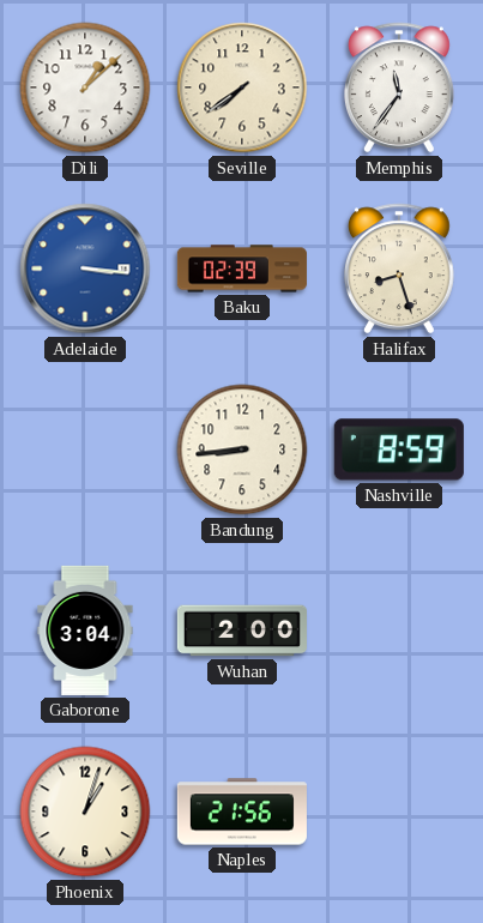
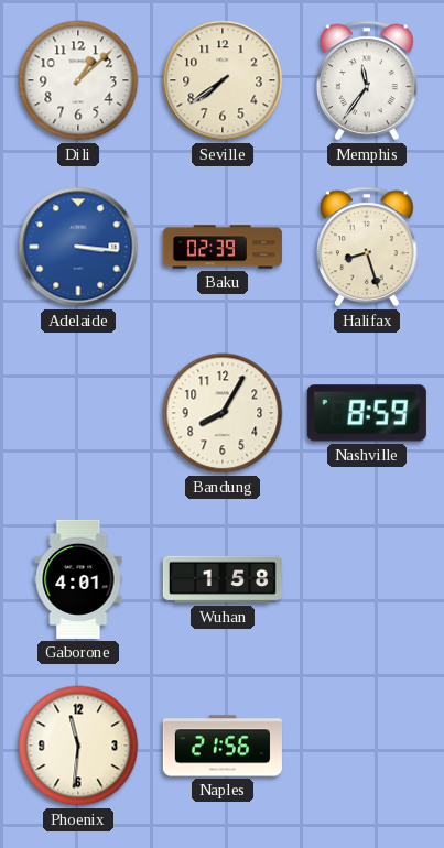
Bandung: 8:44 -> 8:05
Gaborone: 3:04 -> 4:01
Wuhan: 2:00 -> 1:58
Phoenix: 1:03 -> 11:31
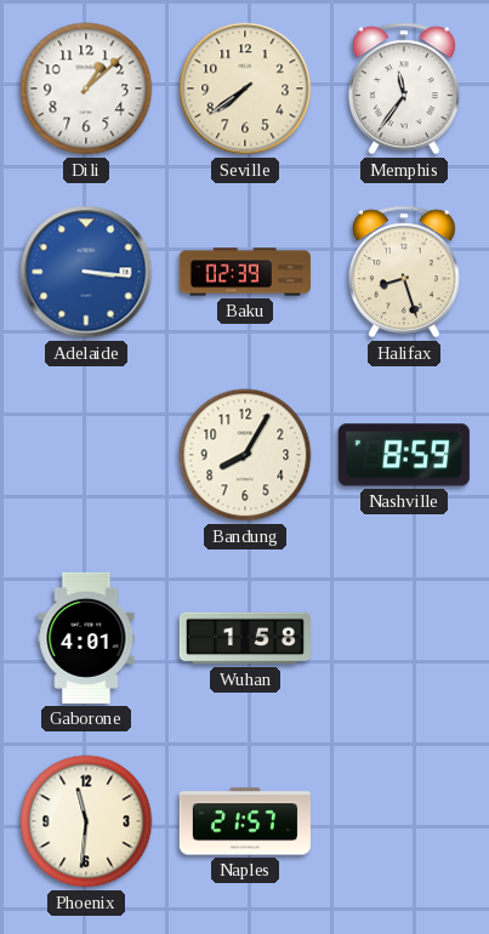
Naples: 21:56 -> 21:57
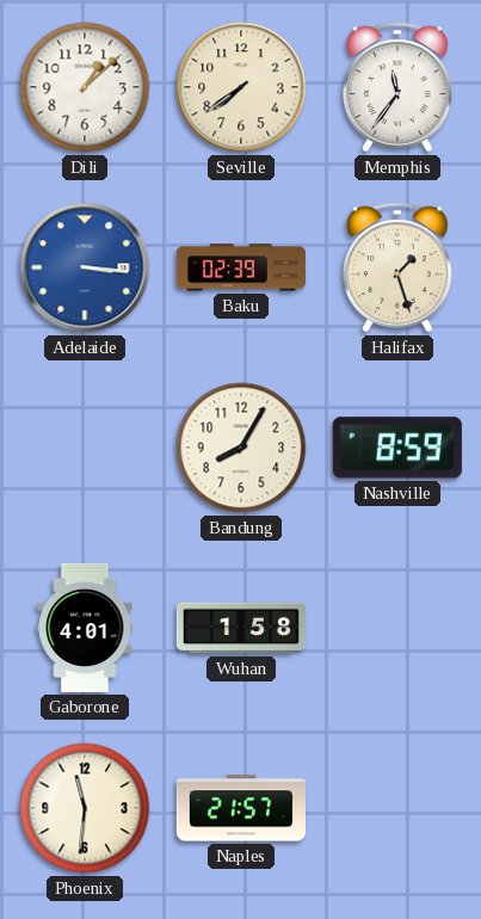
Halifax: 8:27 -> 1:27
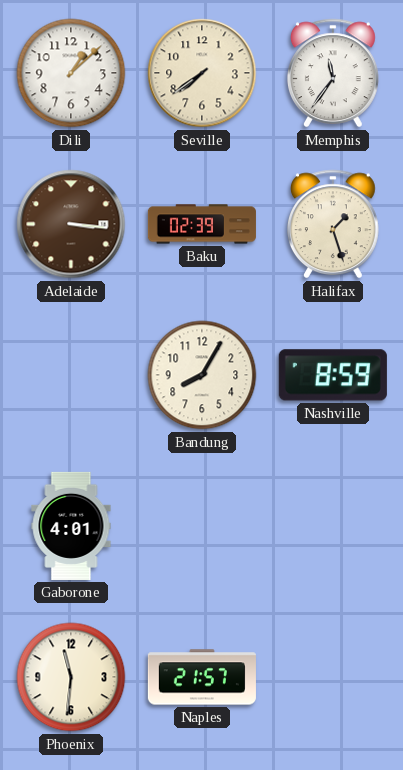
Adelaide dial: blue -> brown
Wuhan: 1:58 -> none
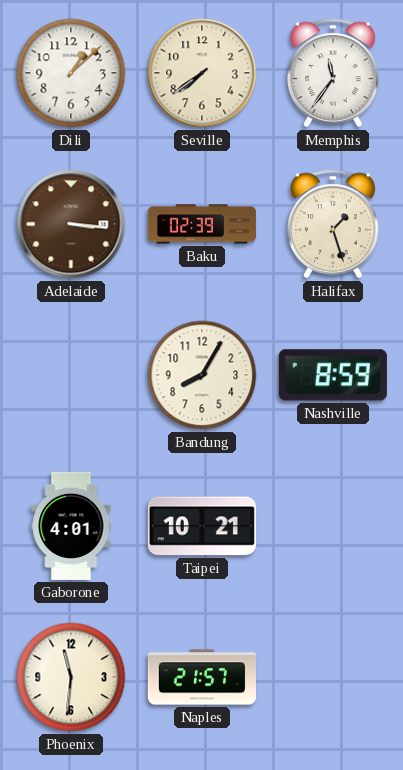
Taipei: none -> 10:21
